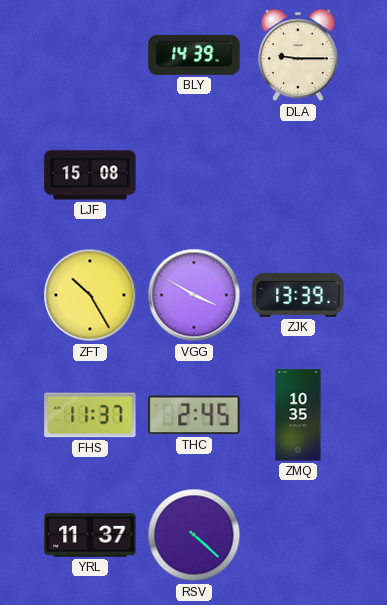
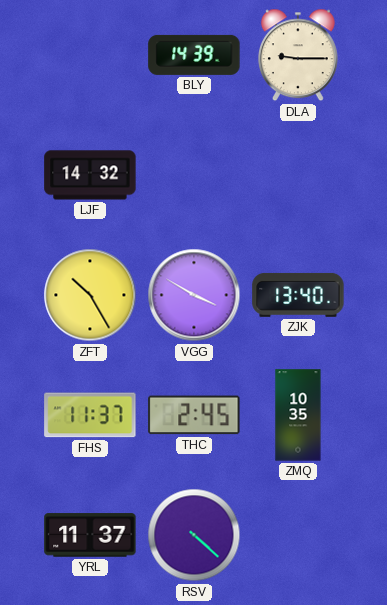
LJF: 15:08 -> 14:32
ZJK: 13:39 -> 13:40
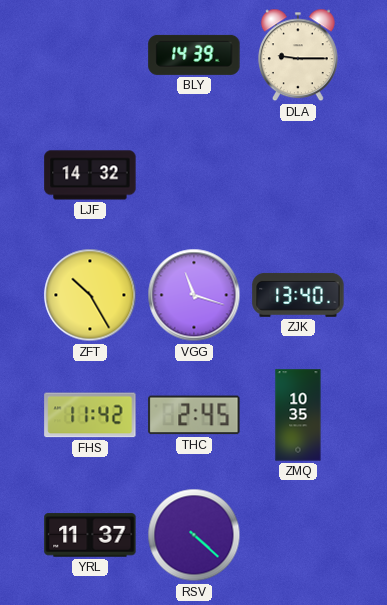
VGG: 3:50 -> 11:18
FHS: 11:37 -> 11:42
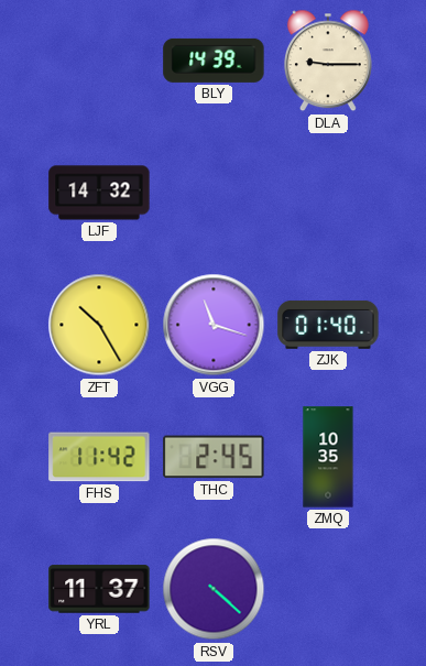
ZJK: 13:40 -> 01:40
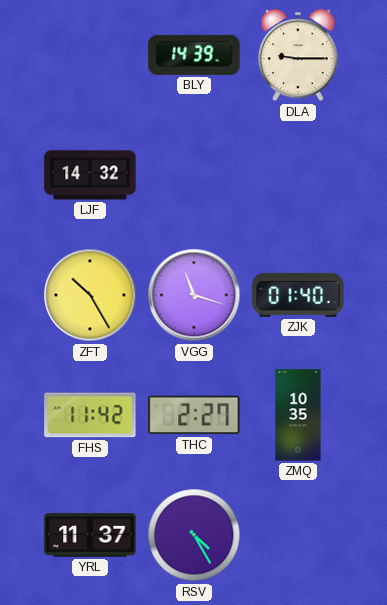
THC: 2:45 -> 2:27
RSV: 4:22 -> 4:25
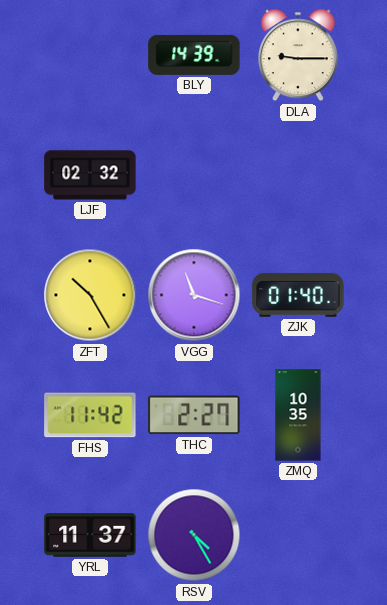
LJF: 14:32 -> 02:32
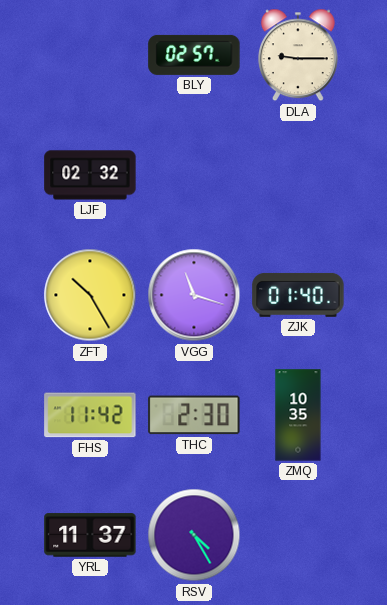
BLY: 14:39 -> 02:57
THC: 2:27 -> 2:30
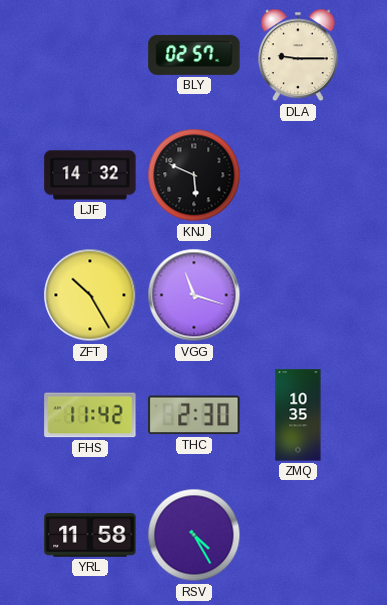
LJF: 02:32 -> 14:32
KNJ: none -> 5:49
ZJK: 01:40 -> none
YRL: 11:37 -> 11:58
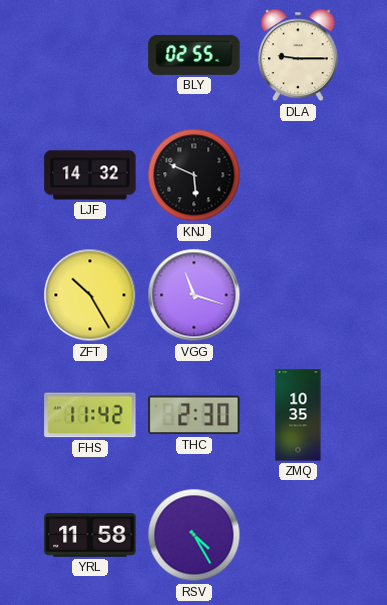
BLY: 02:57 -> 02:55
